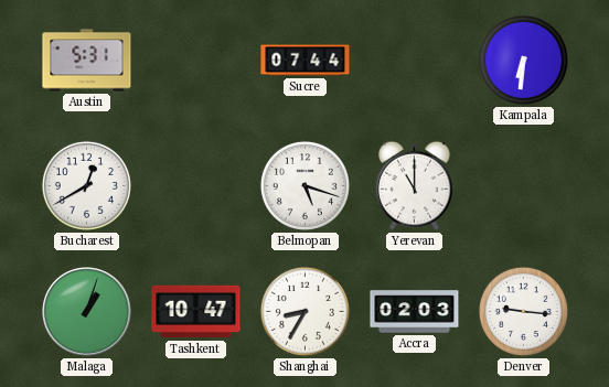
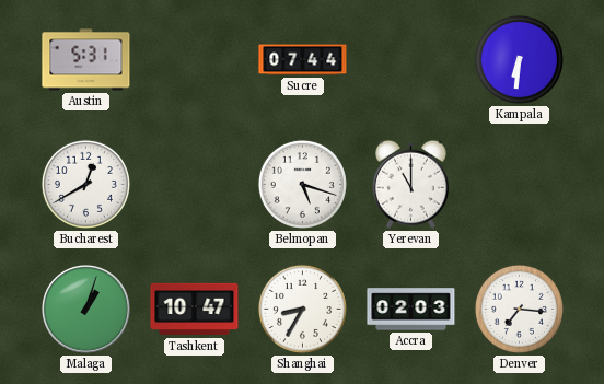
Denver: 9:16 -> 7:16
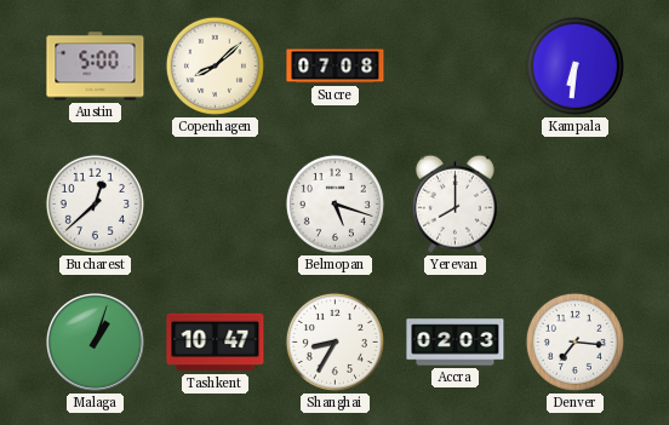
Austin: 5:31 -> 5:00
Copenhagen: none -> 8:08
Sucre: 07:44 -> 07:08
Bucharest: 12:40 -> 12:38
Yerevan: 11:00 -> 8:00
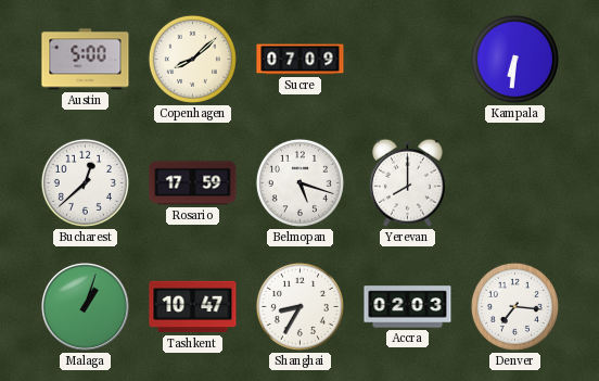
Sucre: 07:08 -> 07:09
Rosario: none -> 17:59
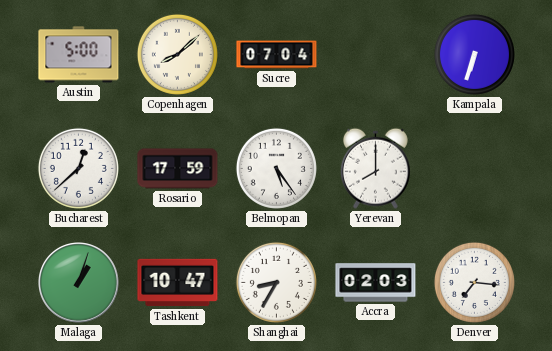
Sucre: 07:09 -> 07:04
Kampala: 6:31 -> 6:33
Belmopan: 5:18 -> 5:24
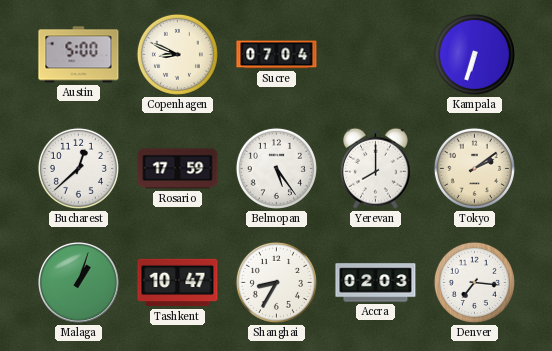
Copenhagen: 8:08 -> 8:49
Tokyo: none -> 2:09
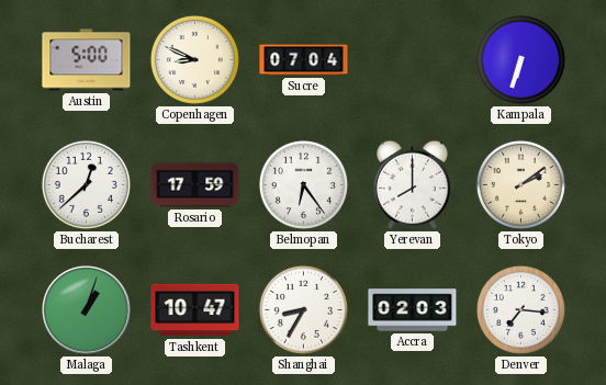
Belmopan: 5:24 -> 6:24
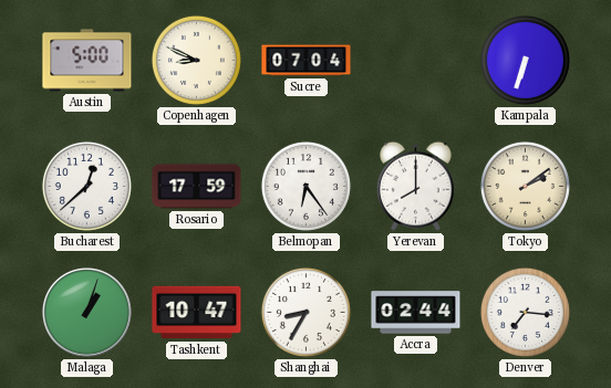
Accra: 02:03 -> 02:44
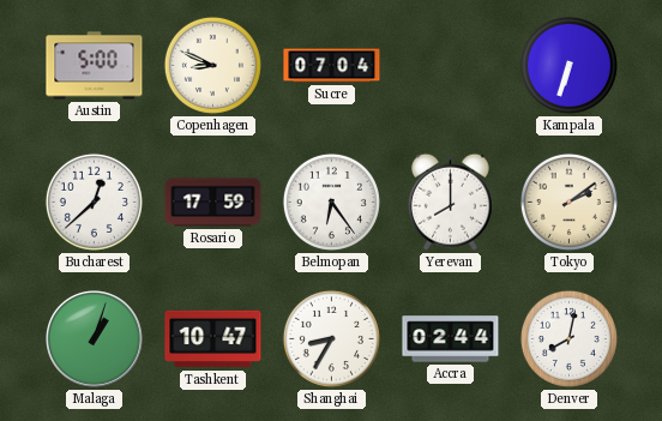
Denver: 7:16 -> 8:02
